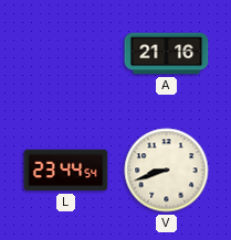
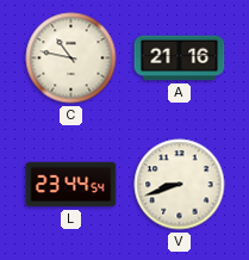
C: none -> 10:47
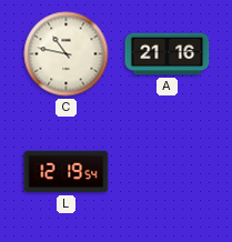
L: 23:44 -> 12:19
V: 8:42 -> none
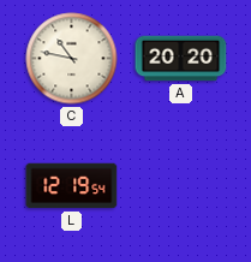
A: 21:16 -> 20:20
